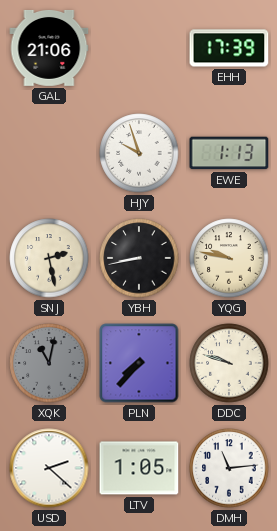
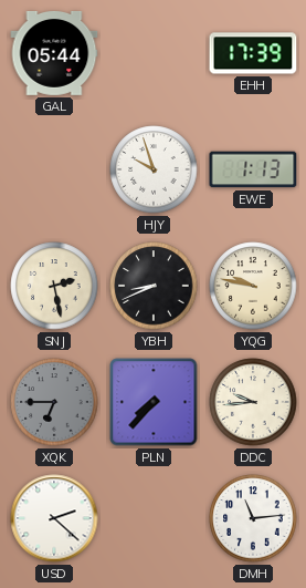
GAL: 21:06 -> 05:44
YBH: 8:43 -> 8:41
XQK: 11:02 -> 6:45
DDC: 9:48 -> 9:44
LTV: 1:05 -> none
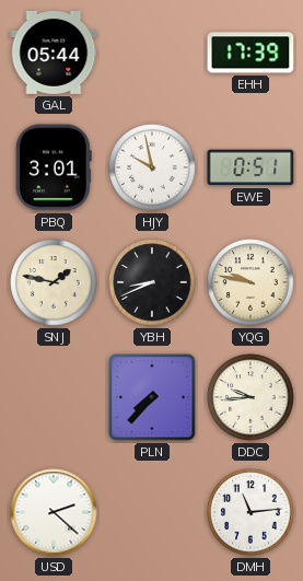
PBQ: none -> 3:01
HJY: 9:57 -> 9:58
EWE: 1:13 -> 0:51
SNJ: 2:28 -> 1:47
XQK: 6:45 -> none
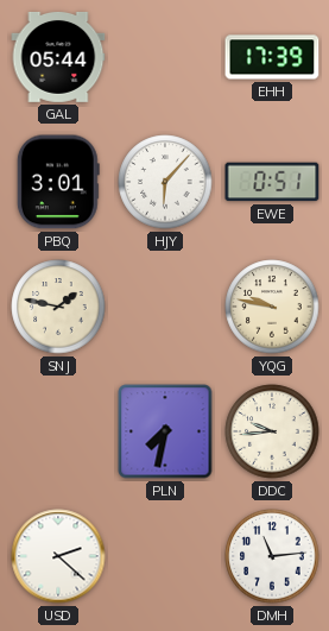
HJY: 9:58 -> 6:07
YBH: 8:41 -> none
PLN: 7:37 -> 7:32
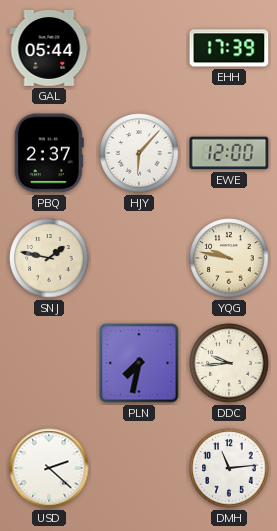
PBQ: 3:01 -> 2:37
EWE: 0:51 -> 12:00
